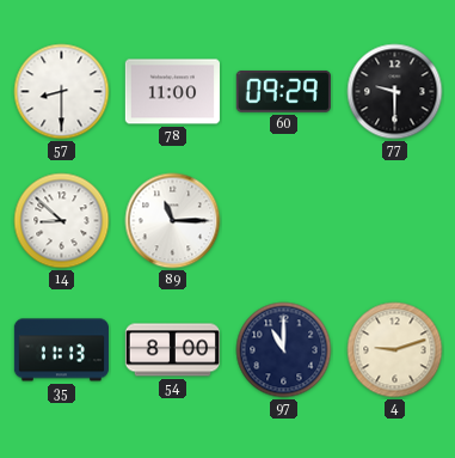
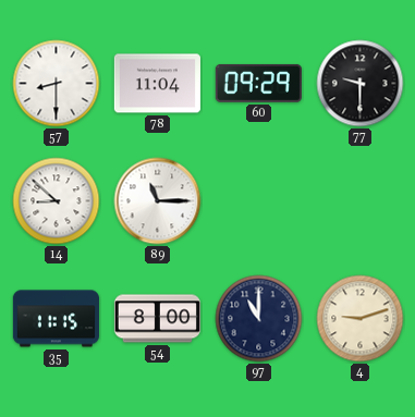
78: 11:00 -> 11:04
35: 11:13 -> 11:15
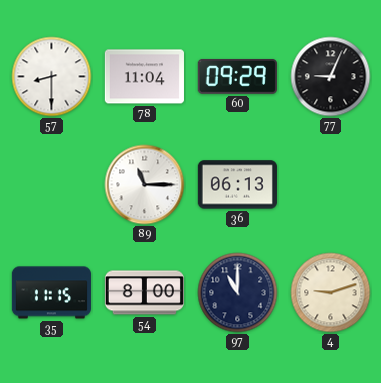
77: 9:30 -> 9:04
14: 8:52 -> none
36: none -> 06:13
